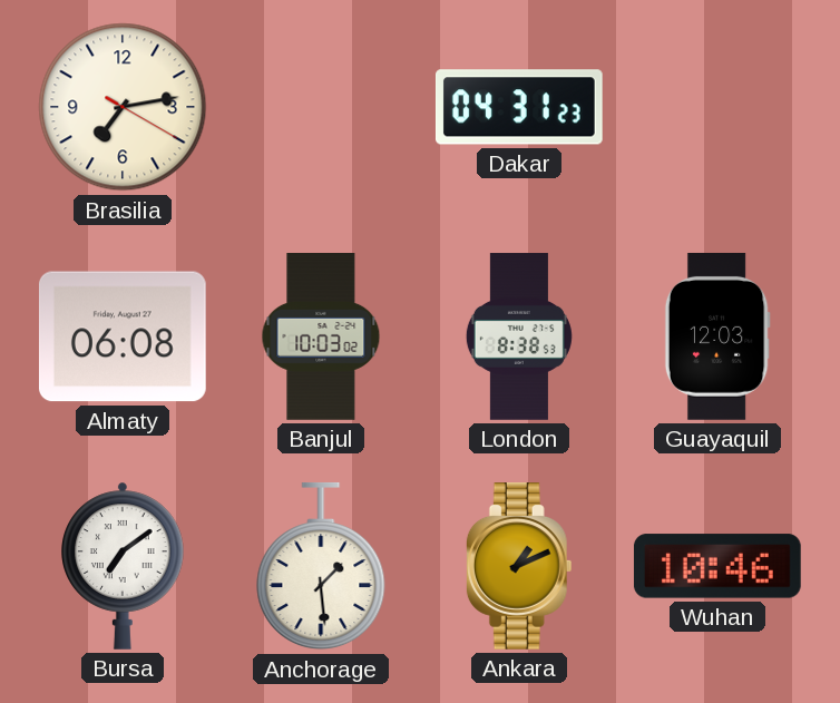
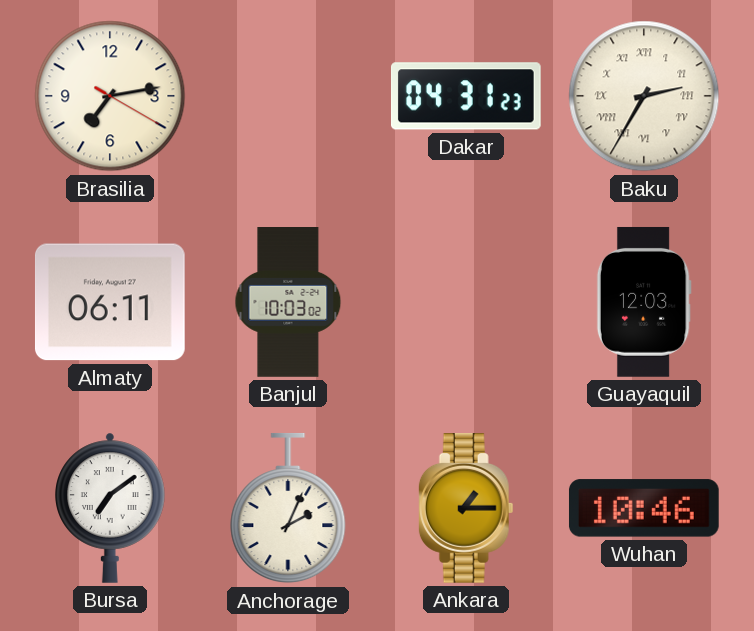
Baku: none -> 2:35
Almaty: 06:08 -> 06:11
London: 8:38 -> none
Anchorage: 1:29 -> 2:04
Ankara: 1:11 -> 1:15
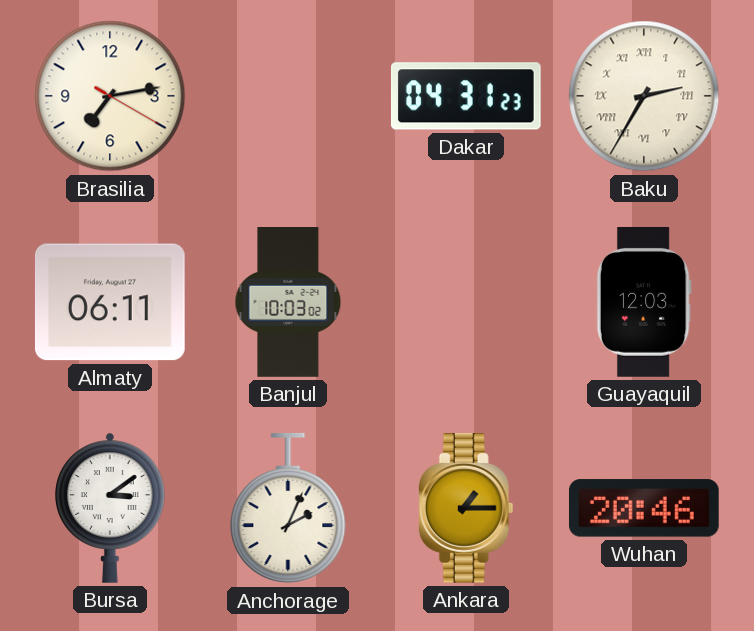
Bursa: 7:09 -> 3:09
Wuhan: 10:46 -> 20:46
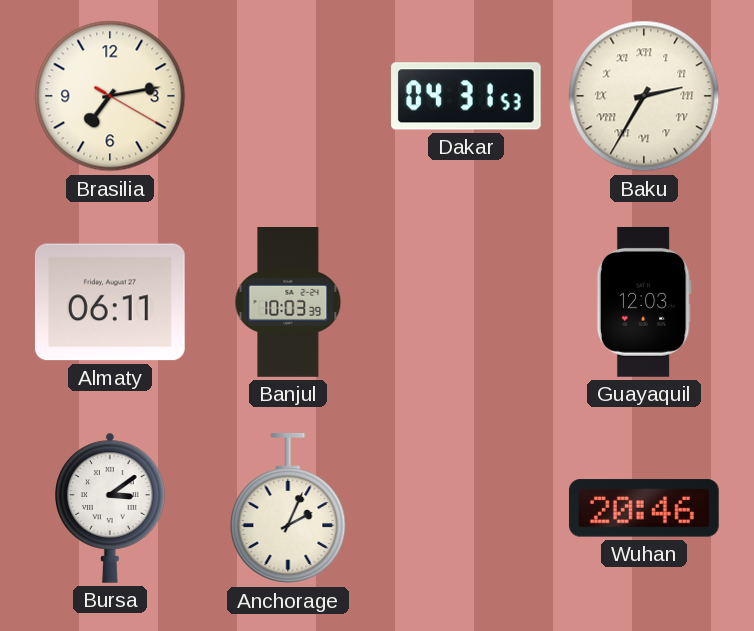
Dakar: 04:31:23 -> 04:31:53
Banjul: 10:03:02 -> 10:03:39
Ankara: 1:15 -> none
